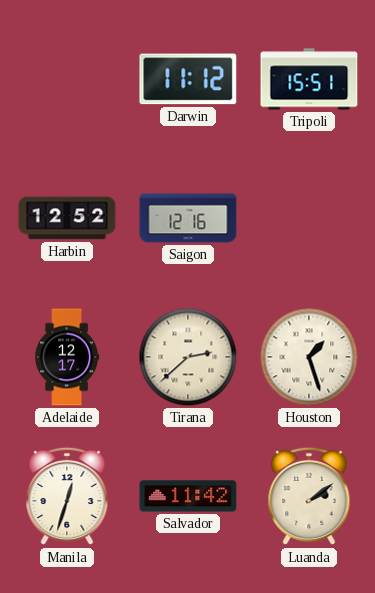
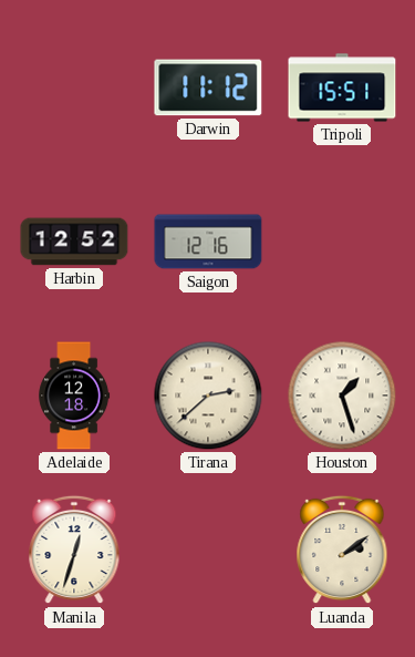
Adelaide: 12:17 -> 12:18
Salvador: 11:42 -> none
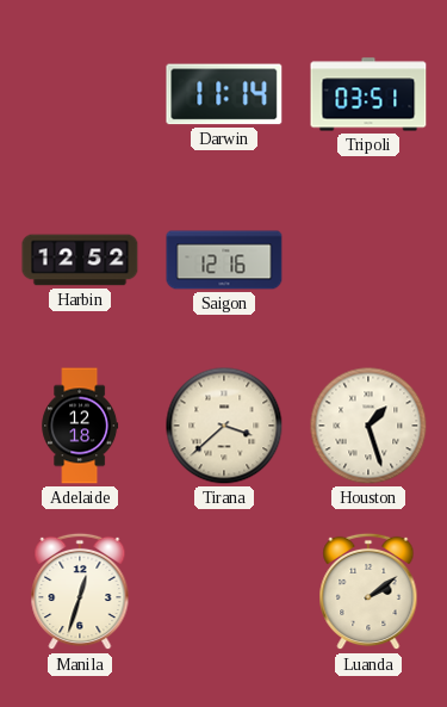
Darwin: 11:12 -> 11:14
Tripoli: 15:51 -> 03:51
Tirana: 2:38 -> 3:38
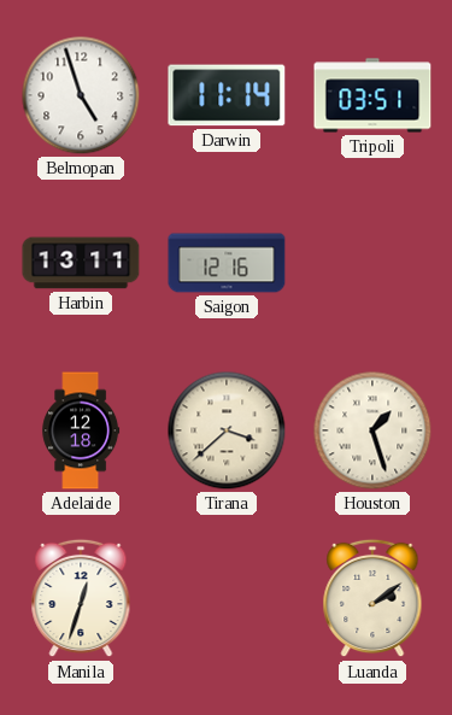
Belmopan: none -> 4:57
Harbin: 12:52 -> 13:11
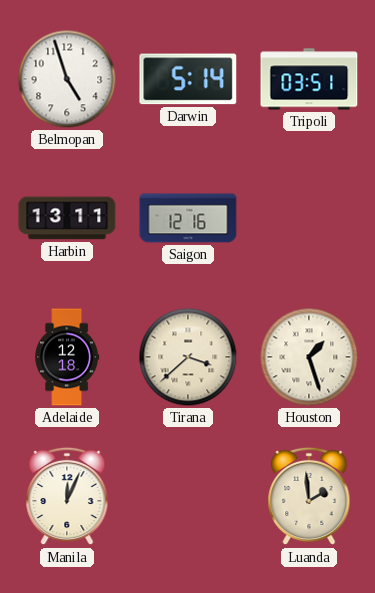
Darwin: 11:14 -> 5:14
Manila: 12:33 -> 12:04
Luanda: 2:09 -> 1:59
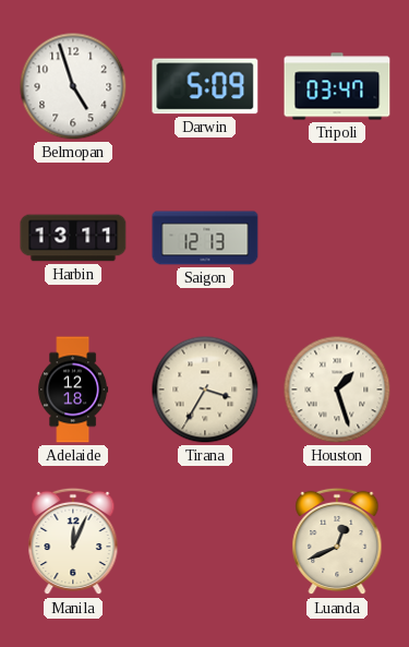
Darwin: 5:14 -> 5:09
Tripoli: 03:51 -> 03:47
Saigon: 12:16 -> 12:13
Tirana: 3:38 -> 3:35
Luanda: 1:59 -> 12:41
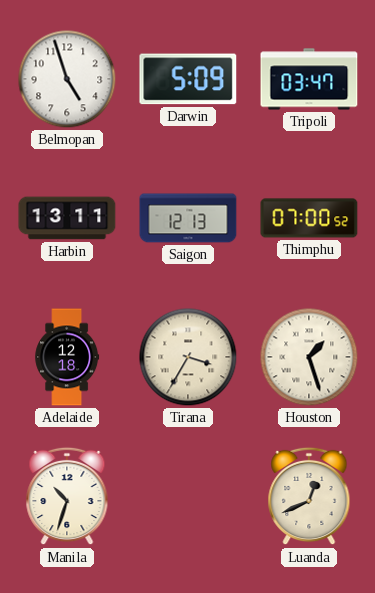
Thimphu: none -> 07:00
Manila: 12:04 -> 10:33
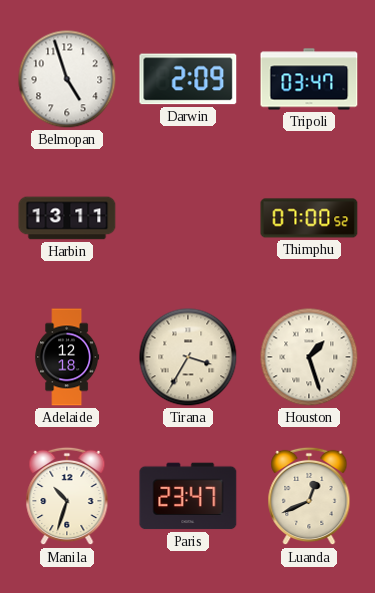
Darwin: 5:09 -> 2:09
Saigon: 12:13 -> none
Paris: none -> 23:47
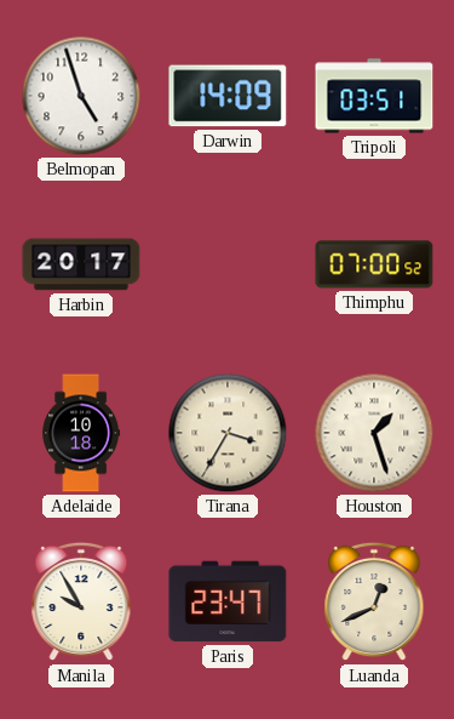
Darwin: 2:09 -> 14:09
Tripoli: 03:47 -> 03:51
Harbin: 13:11 -> 20:17
Adelaide: 12:18 -> 10:18
Manila: 10:33 -> 9:55
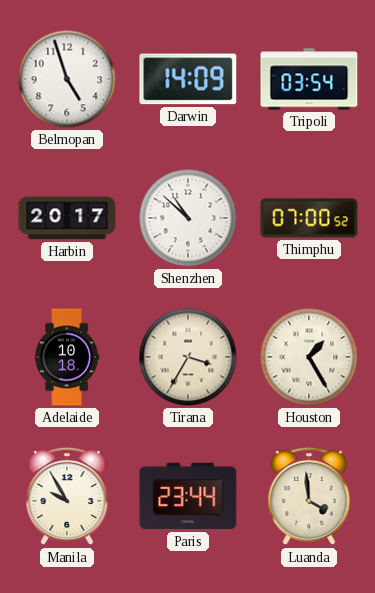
Tripoli: 03:51 -> 03:54
Shenzhen: none -> 10:52
Houston: 1:27 -> 1:25
Paris: 23:47 -> 23:44
Luanda: 12:41 -> 3:59
